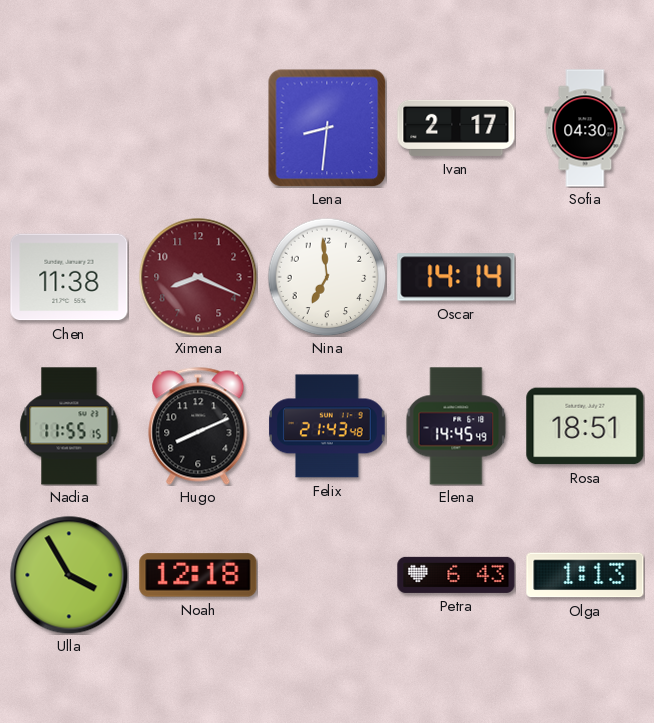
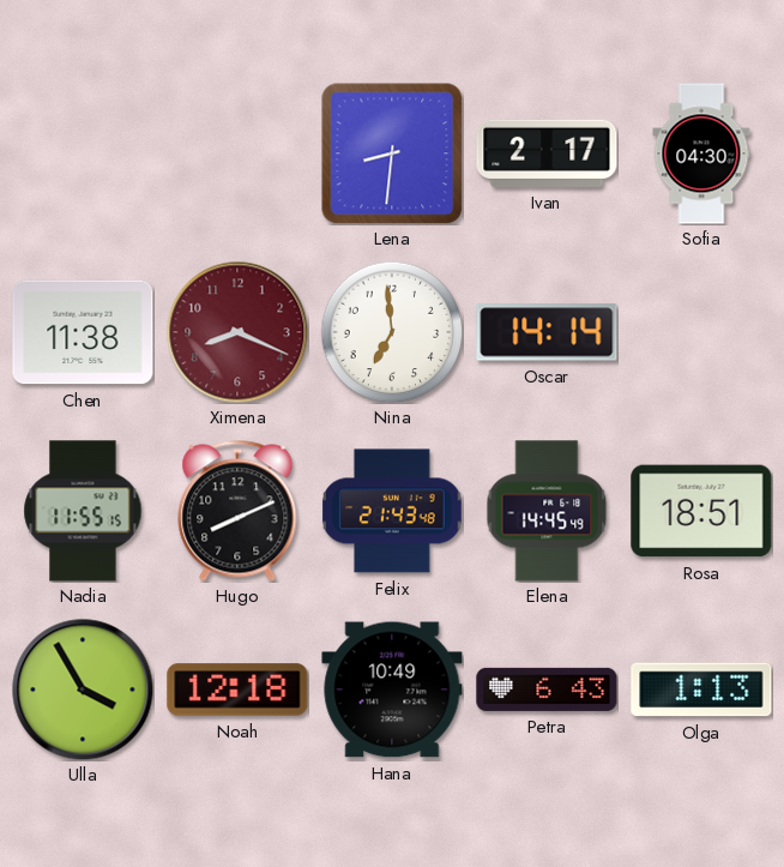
Hana: none -> 10:49
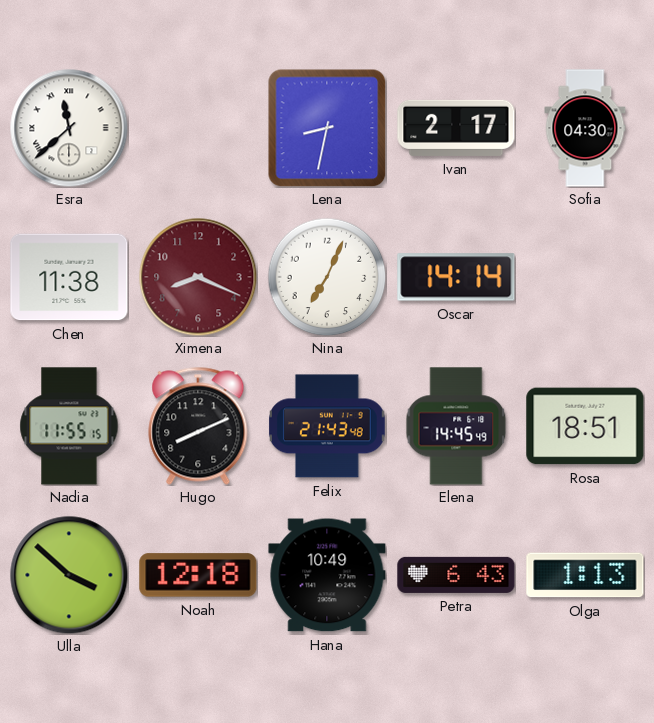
Esra: none -> 11:38
Lena: 8:31 -> 8:32
Nina: 6:59 -> 7:04
Ulla: 3:55 -> 3:52
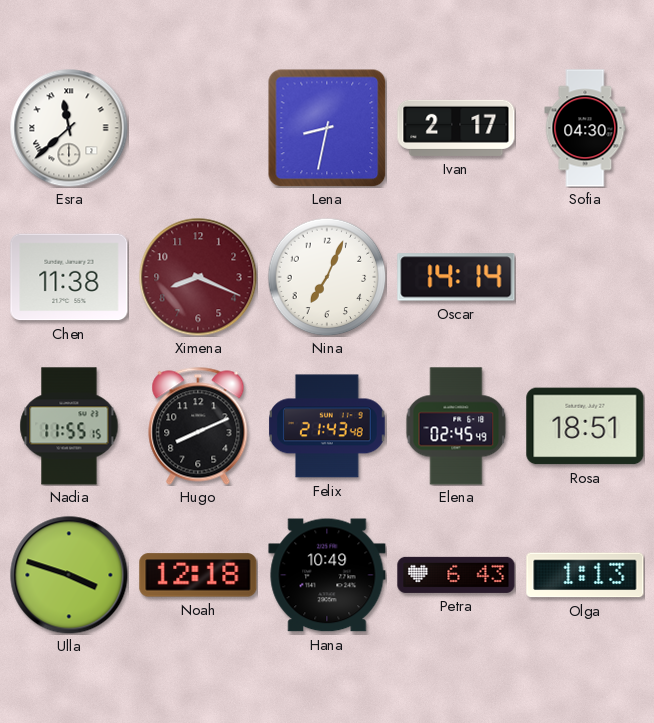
Elena: 14:45 -> 02:45
Ulla: 3:52 -> 3:48
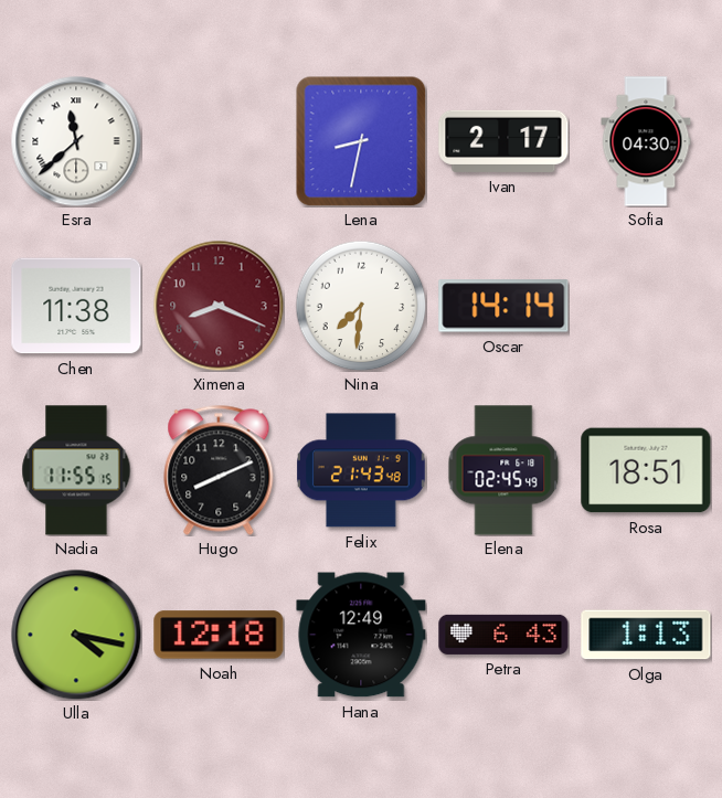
Nina: 7:04 -> 7:31
Ulla: 3:48 -> 4:17
Hana: 10:49 -> 12:49
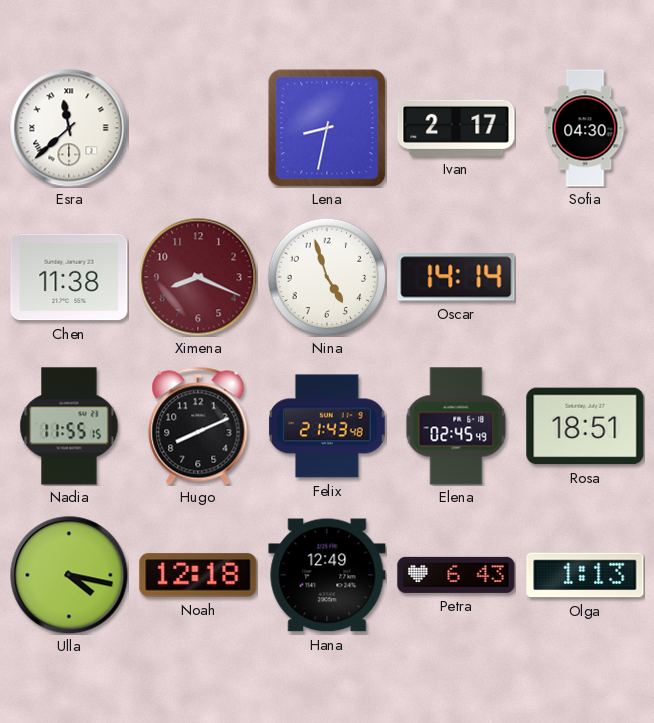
Nina: 7:31 -> 4:57
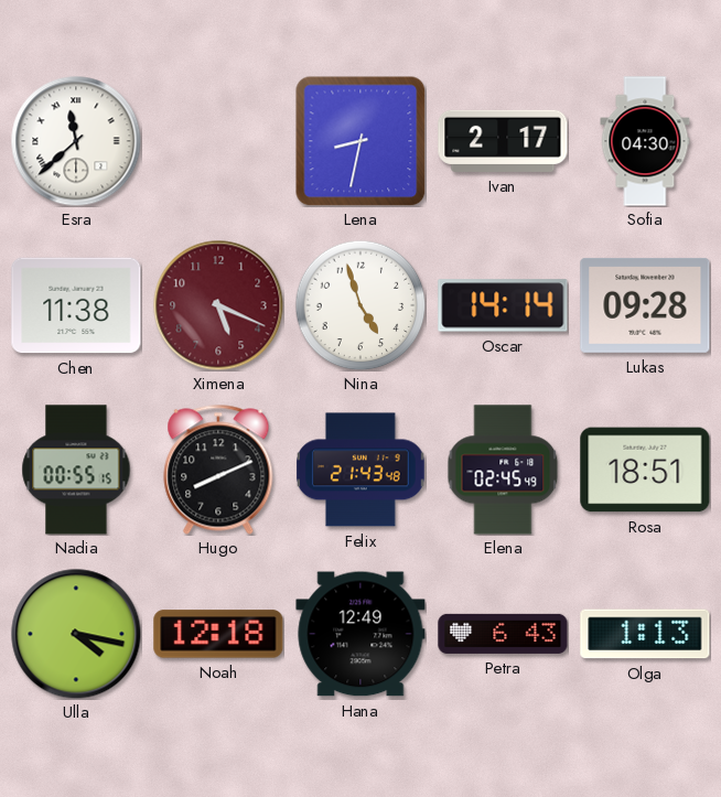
Ximena: 8:19 -> 5:19
Lukas: none -> 09:28
Nadia: 11:55 -> 00:55
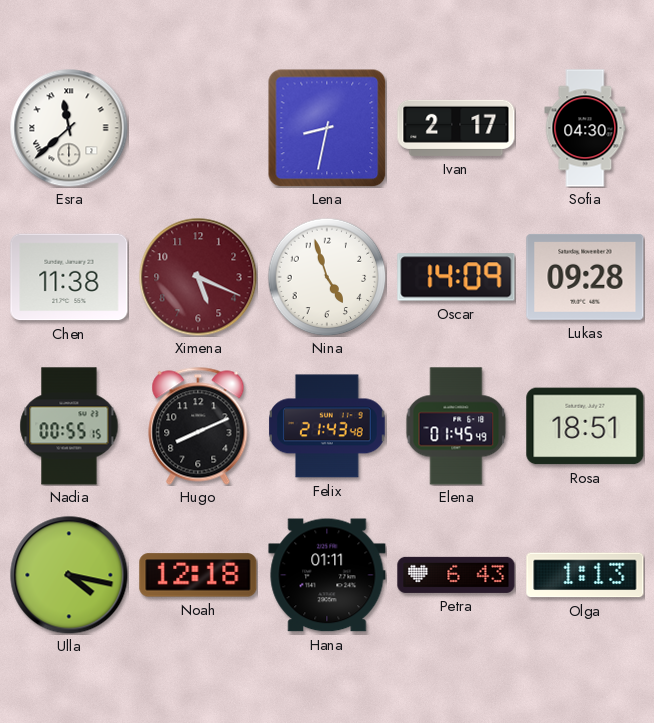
Oscar: 14:14 -> 14:09
Elena: 02:45 -> 01:45
Hana: 12:49 -> 01:11
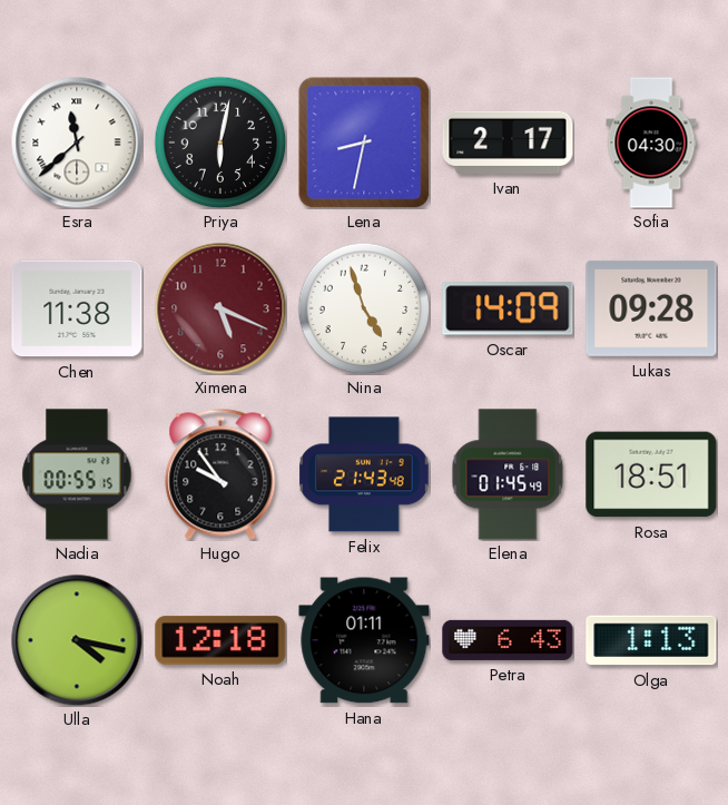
Priya: none -> 6:02
Hugo: 8:11 -> 9:54
